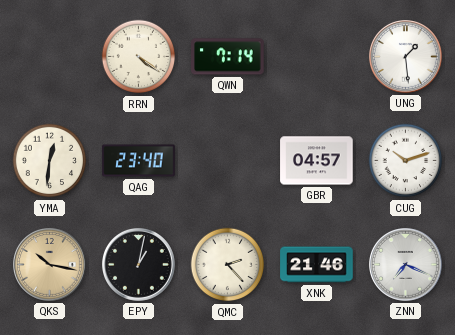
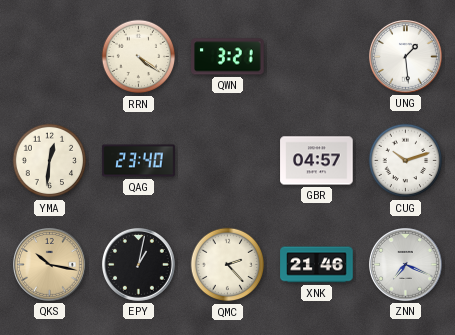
QWN: 7:14 -> 3:21
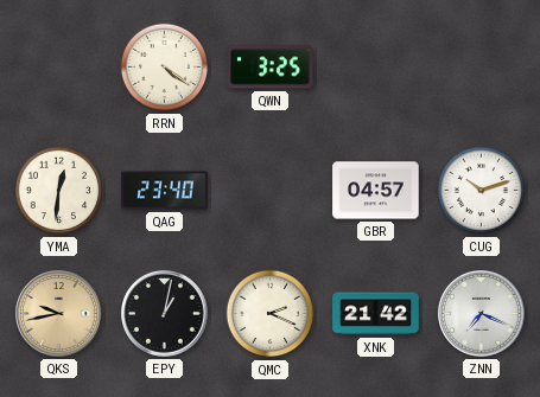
QWN: 3:21 -> 3:25
UNG: 1:29 -> none
QKS: 10:17 -> 9:43
QMC: 2:23 -> 2:19
XNK: 21:46 -> 21:42
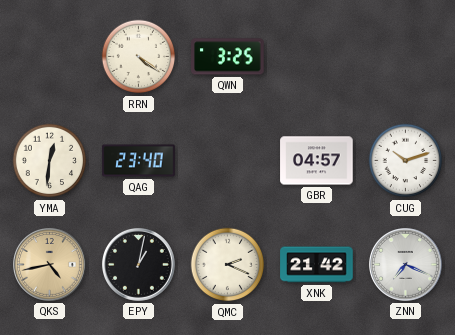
QKS: 9:43 -> 4:43
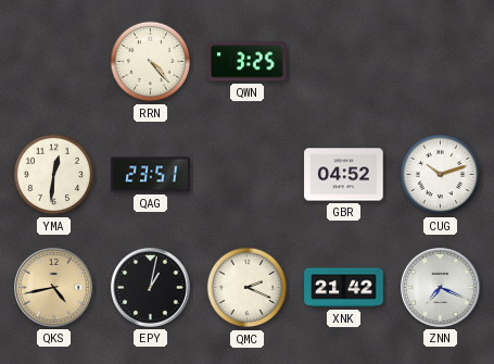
RRN: 4:21 -> 4:23
QAG: 23:40 -> 23:51
GBR: 04:57 -> 04:52
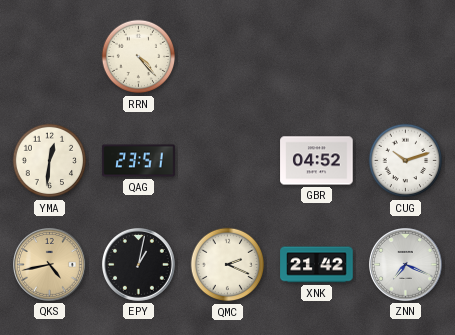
QWN: 3:25 -> none
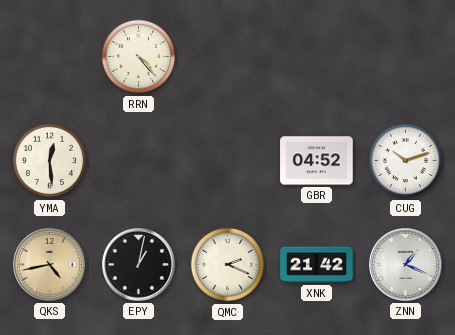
YMA: 12:31 -> 12:29
QAG: 23:51 -> none
ZNN: 7:19 -> 1:19
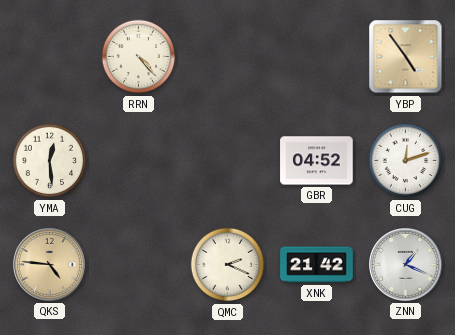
YBP: none -> 4:54
CUG: 10:12 -> 12:12
QKS: 4:43 -> 4:46
EPY: 1:02 -> none
